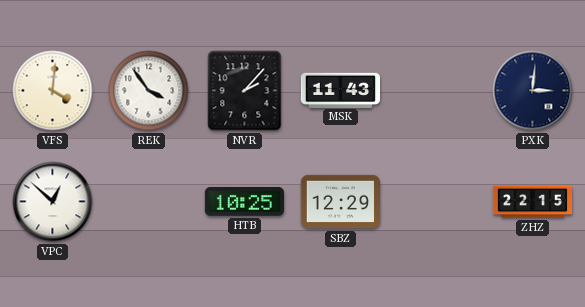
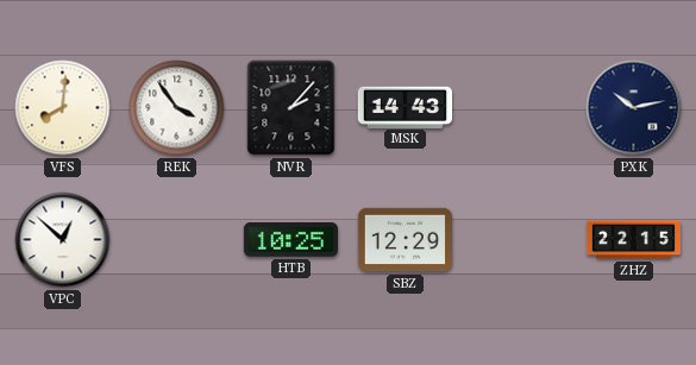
VFS: 4:01 -> 8:01
MSK: 11:43 -> 14:43
PXK: 3:01 -> 10:13
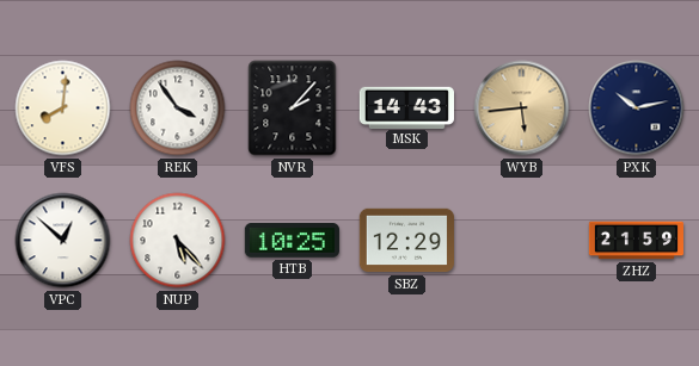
WYB: none -> 5:44
NUP: none -> 5:23
ZHZ: 22:15 -> 21:59
